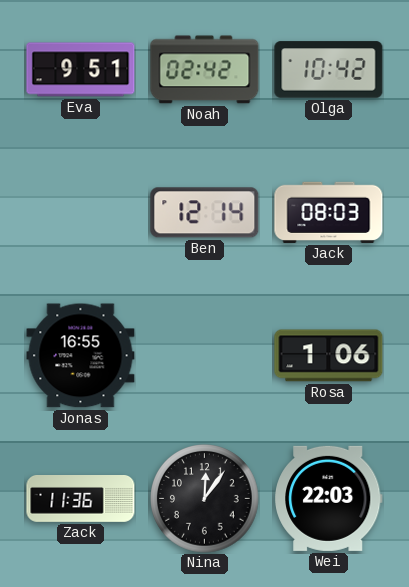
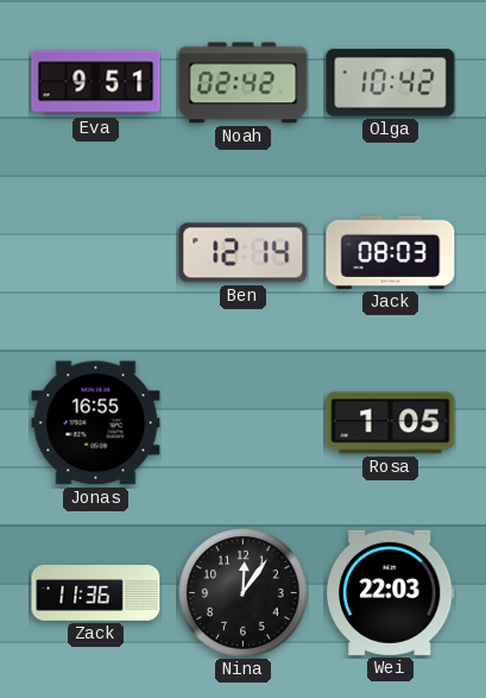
Rosa: 1:06 -> 1:05
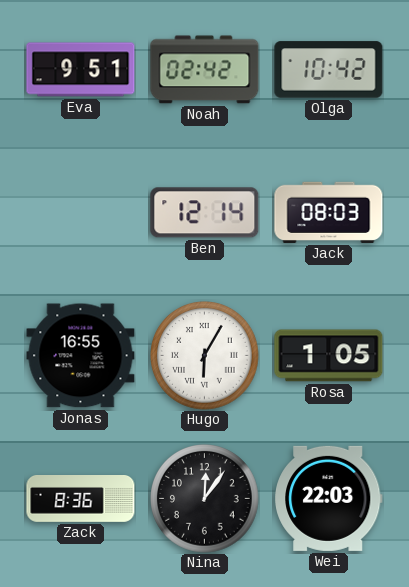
Hugo: none -> 6:05
Zack: 11:36 -> 8:36
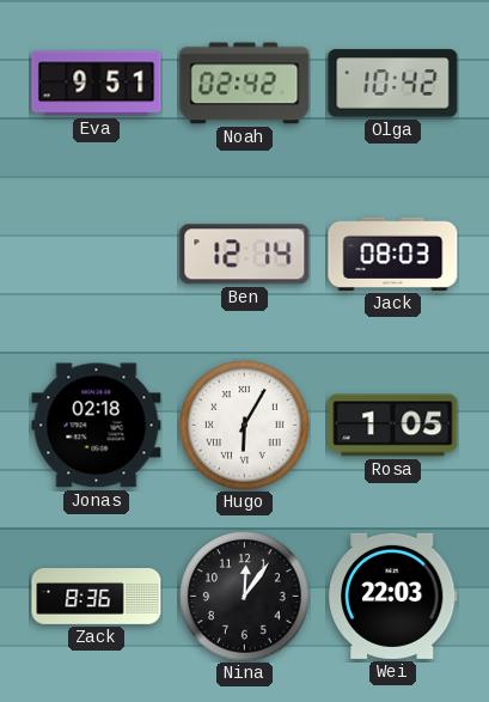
Jonas: 16:55 -> 02:18
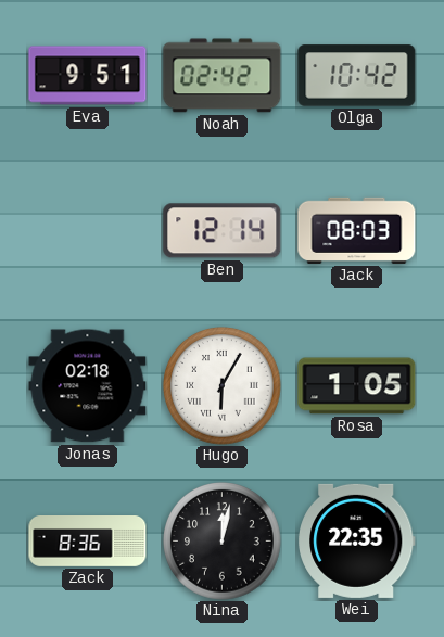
Nina: 12:06 -> 12:02
Wei: 22:03 -> 22:35
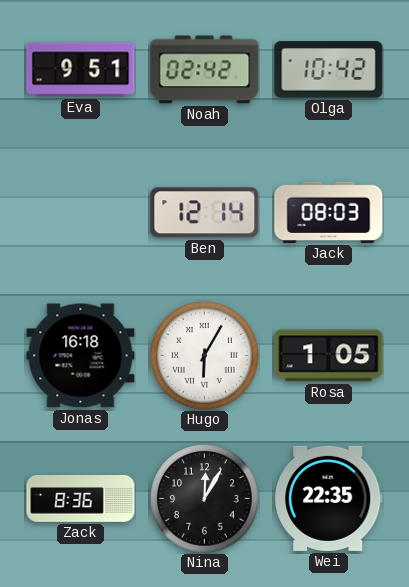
Jonas: 02:18 -> 16:18
Nina: 12:02 -> 12:05
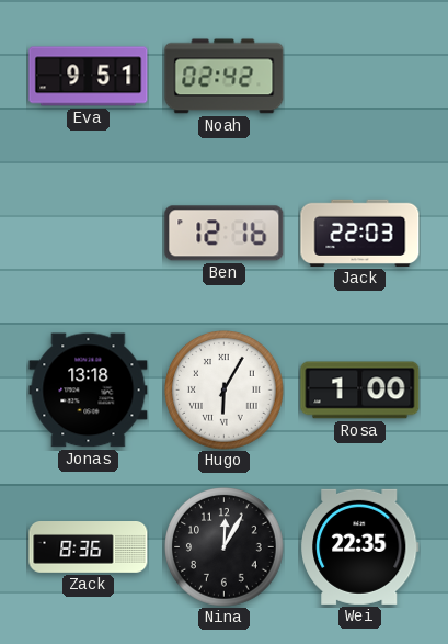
Olga: 10:42 -> none
Ben: 12:14 -> 12:16
Jack: 08:03 -> 22:03
Jonas: 16:18 -> 13:18
Rosa: 1:05 -> 1:00
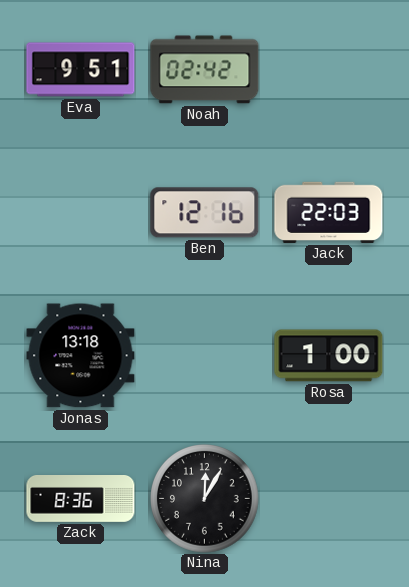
Hugo: 6:05 -> none
Wei: 22:35 -> none
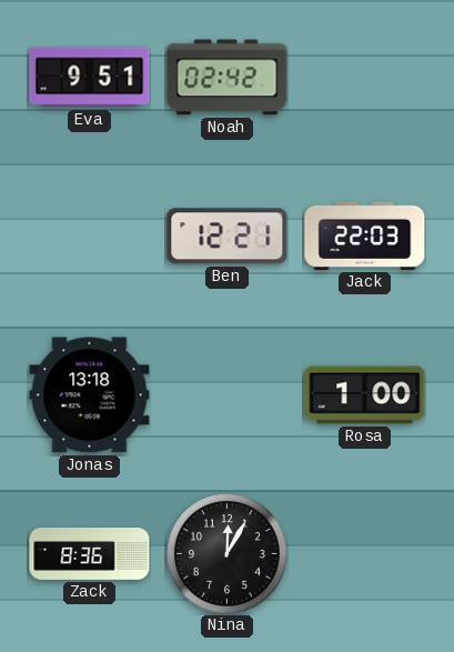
Ben: 12:16 -> 12:21
